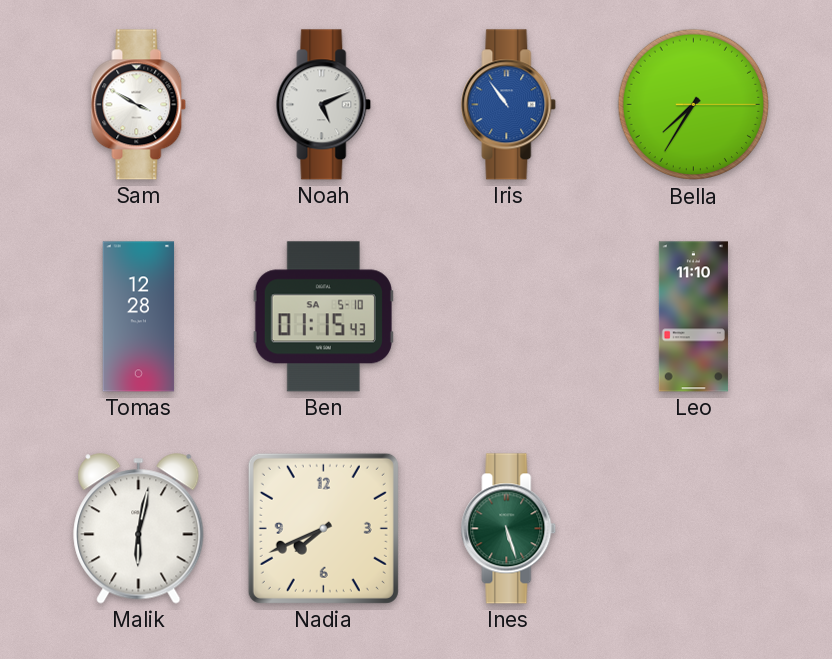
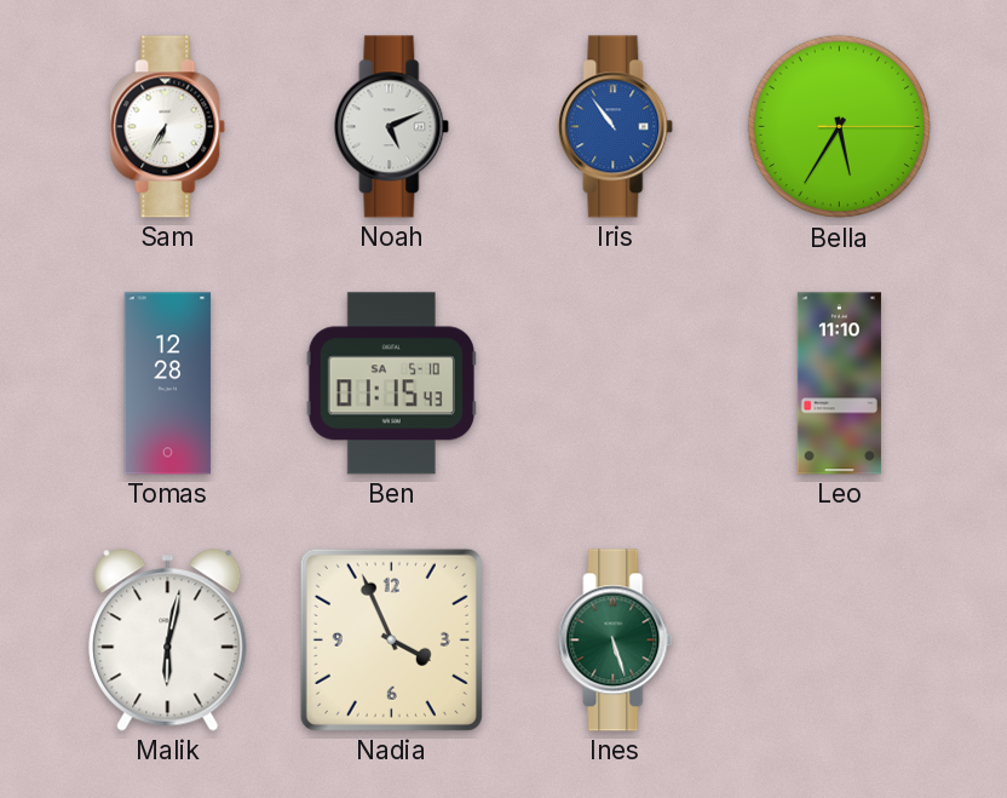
Sam: 3:50 -> 6:35
Bella: 7:35 -> 5:35
Nadia: 7:41 -> 3:56
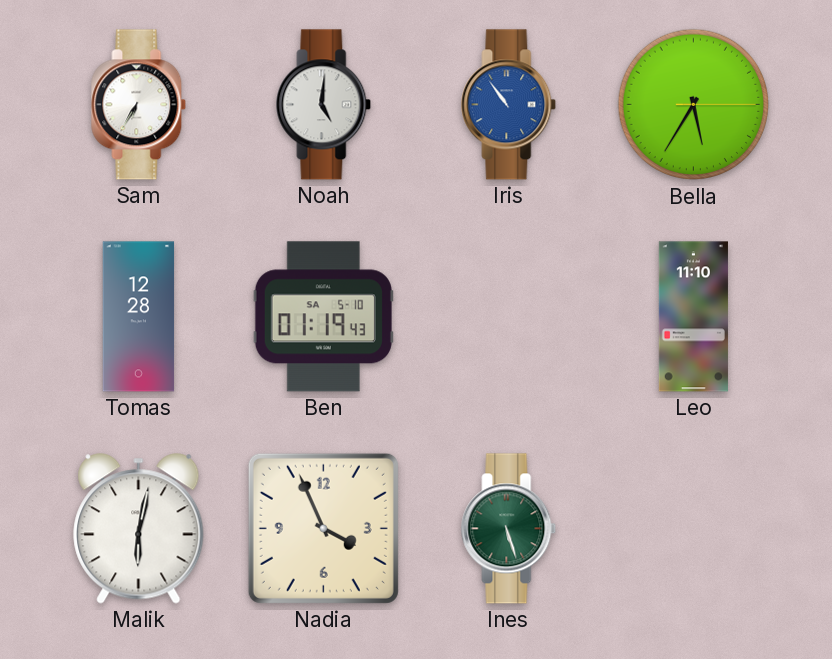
Noah: 5:11 -> 5:01
Ben: 01:15 -> 01:19
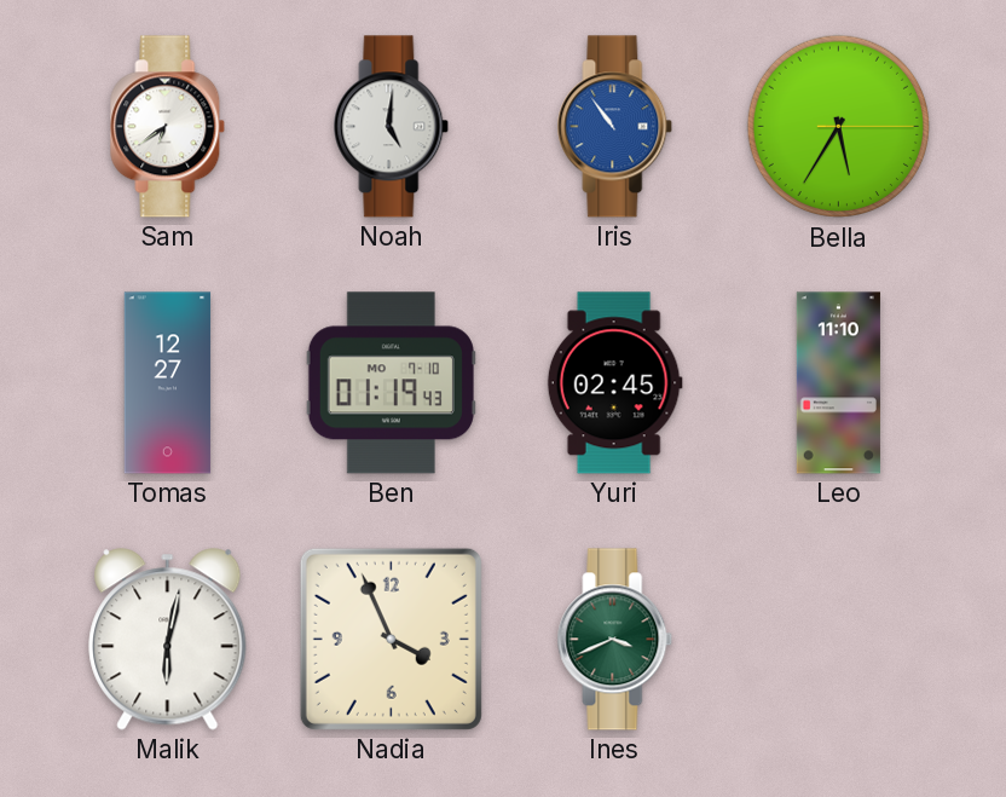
Sam: 6:35 -> 6:39
Tomas: 12:28 -> 12:27
Ben date: SA 5-10 -> MO 7-10
Yuri: none -> 02:45
Ines: 5:27 -> 3:41
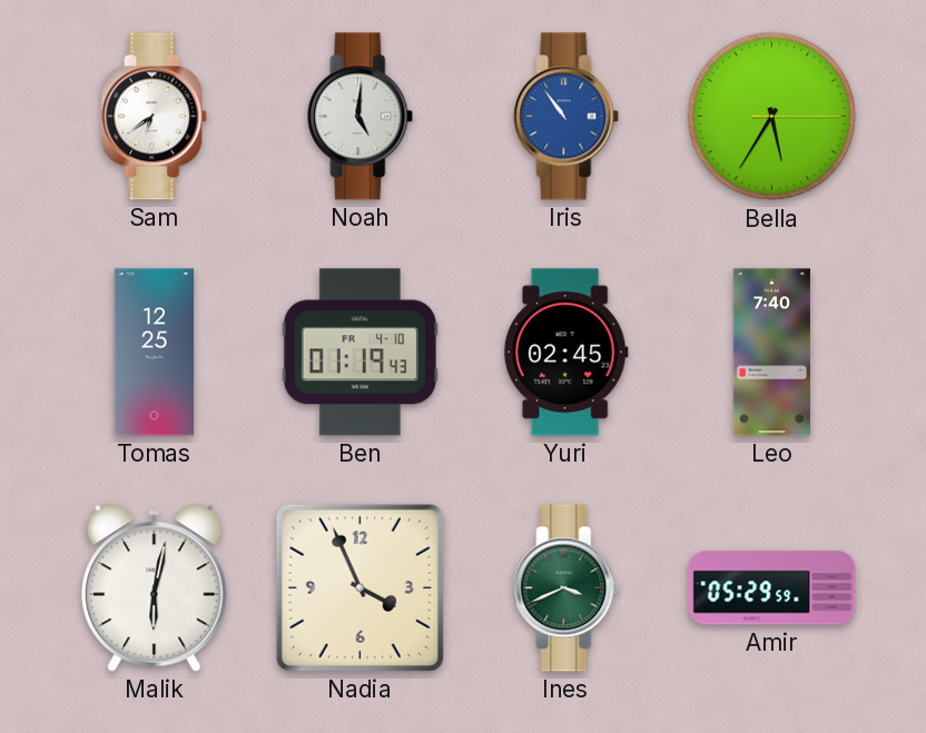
Tomas: 12:27 -> 12:25
Ben date: MO 7-10 -> FR 4-10
Leo: 11:10 -> 7:40
Amir: none -> 05:29
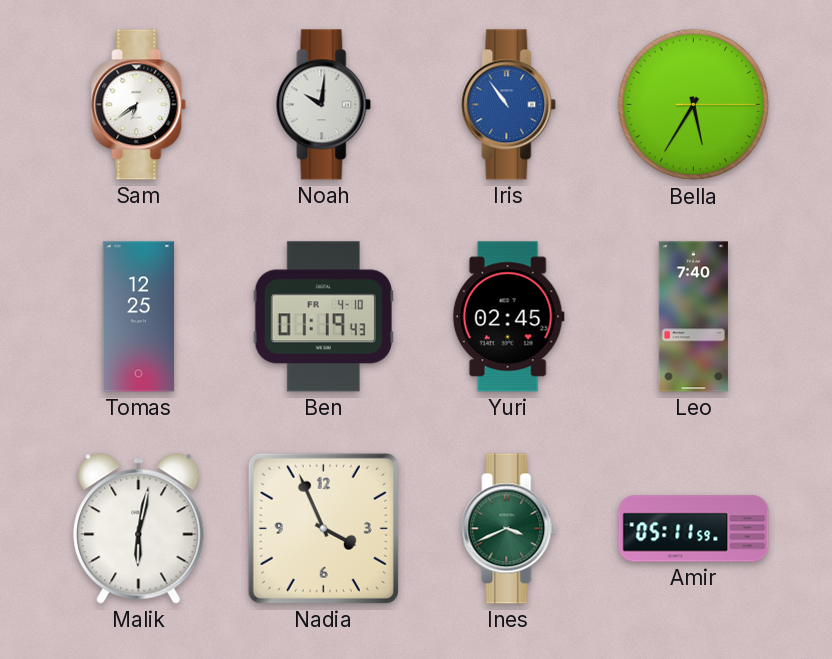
Noah: 5:01 -> 10:01
Amir: 05:29 -> 05:11
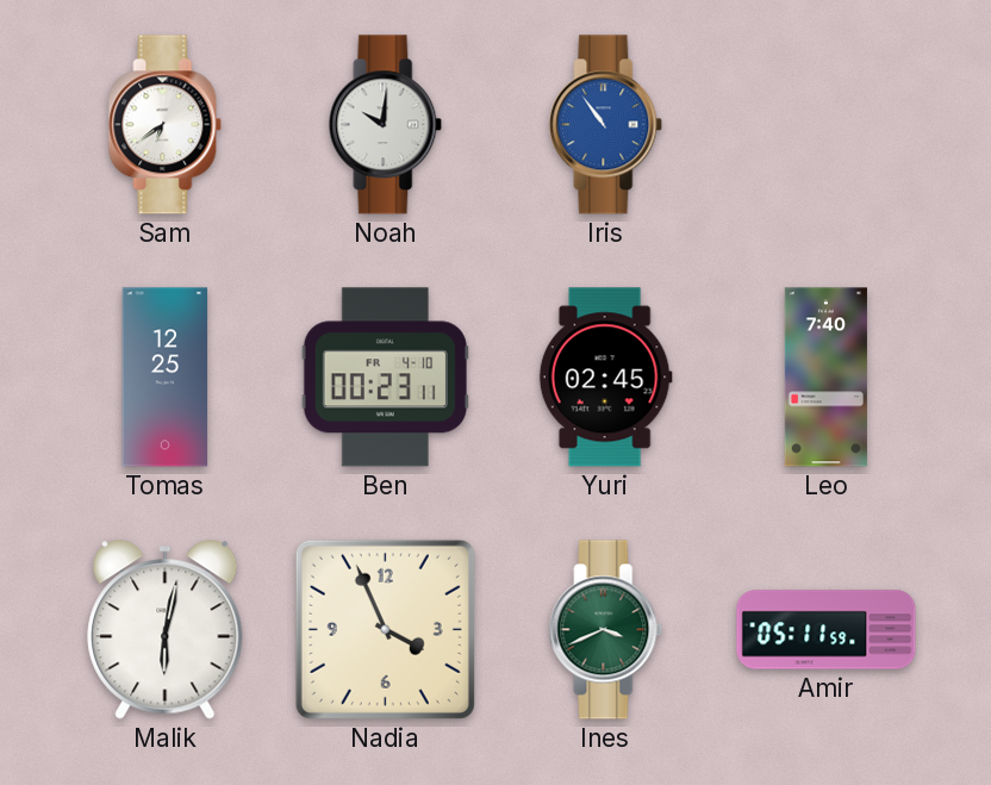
Bella: 5:35 -> none
Ben: 01:19 -> 00:23
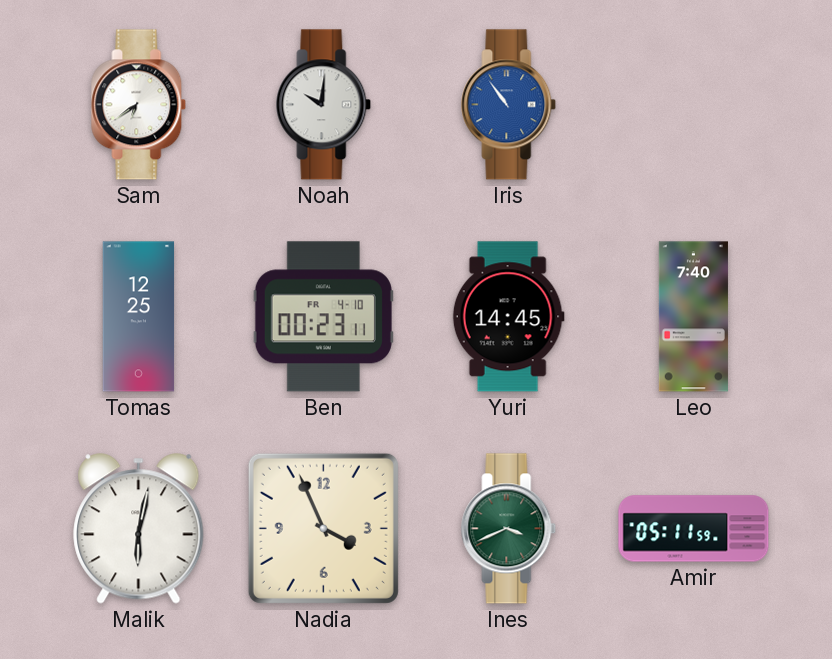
Yuri: 02:45 -> 14:45
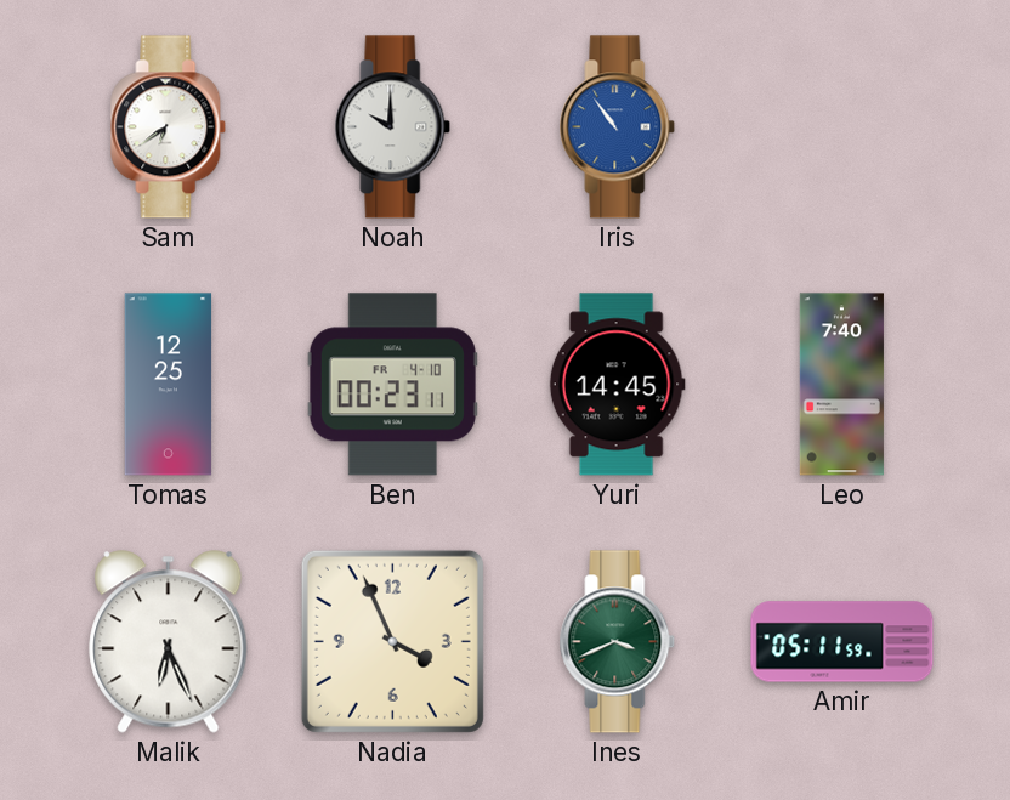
Noah: 10:01 -> 10:00
Malik: 6:02 -> 6:26
